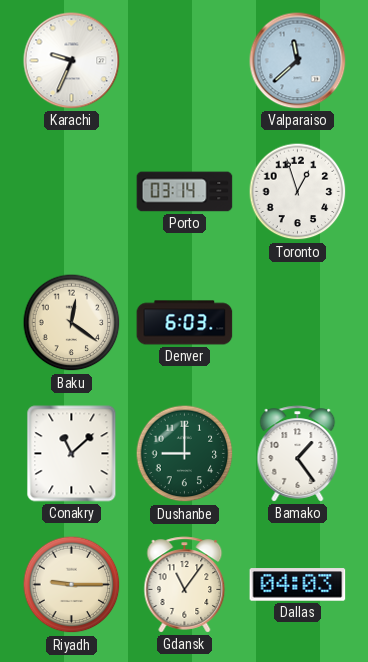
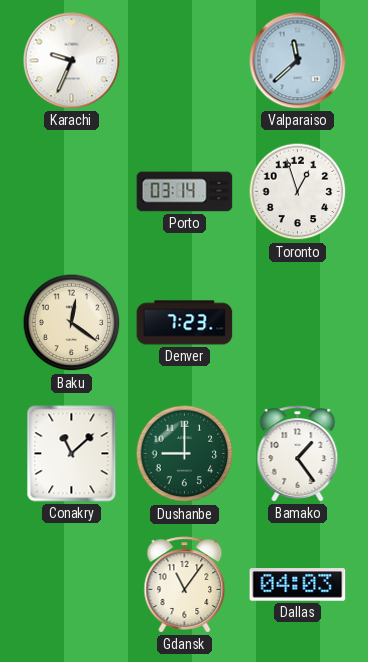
Denver: 6:03 -> 7:23
Riyadh: 9:15 -> none
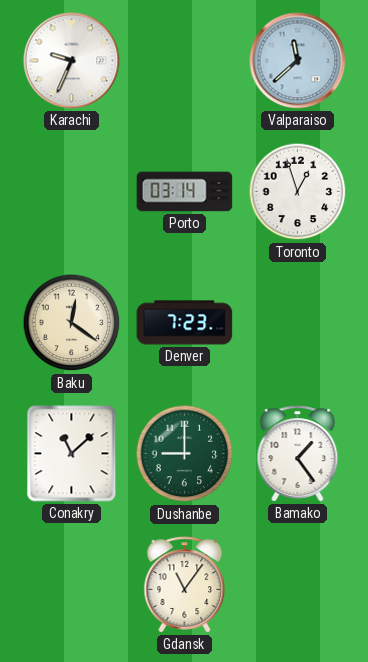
Dallas: 04:03 -> none
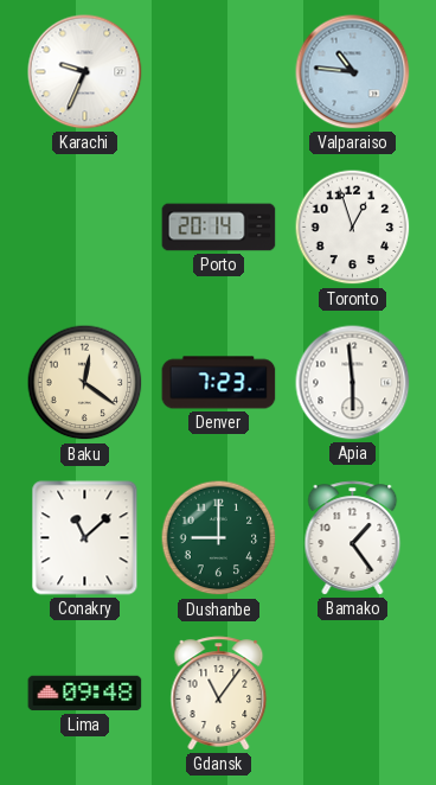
Valparaiso: 11:38 -> 10:46
Porto: 03:14 -> 20:14
Apia: none -> 5:59
Lima: none -> 09:48
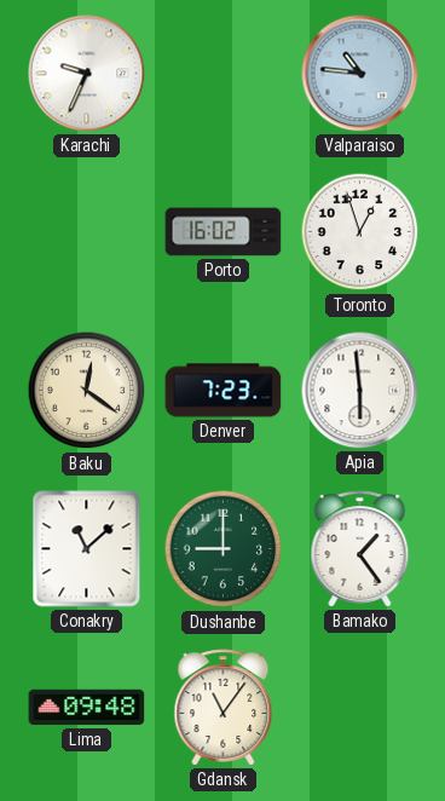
Porto: 20:14 -> 16:02
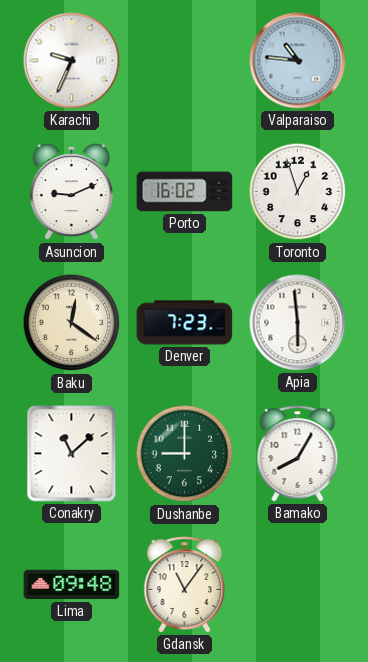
Asuncion: none -> 9:11
Bamako: 1:24 -> 8:05
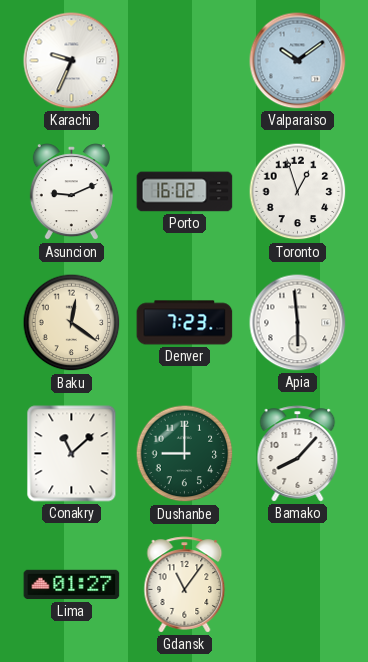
Valparaiso: 10:46 -> 10:09
Bamako: 8:05 -> 8:07
Lima: 09:48 -> 01:27
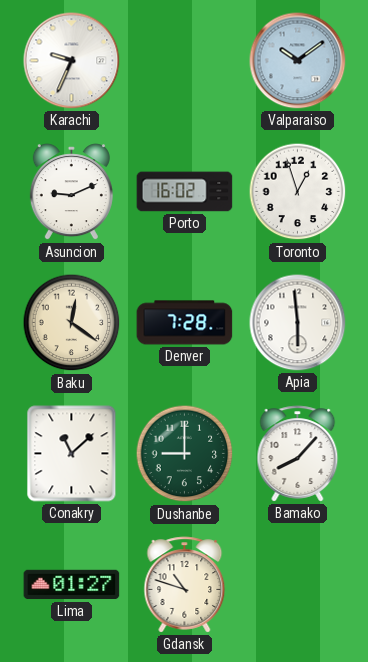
Denver: 7:23 -> 7:28
Gdansk: 11:06 -> 10:48
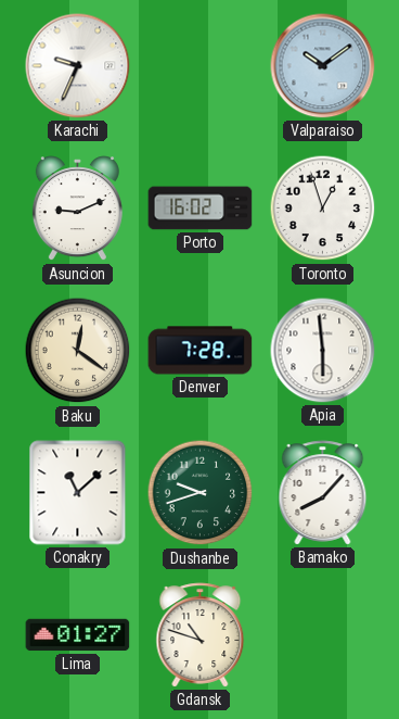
Dushanbe: 9:00 -> 9:42
